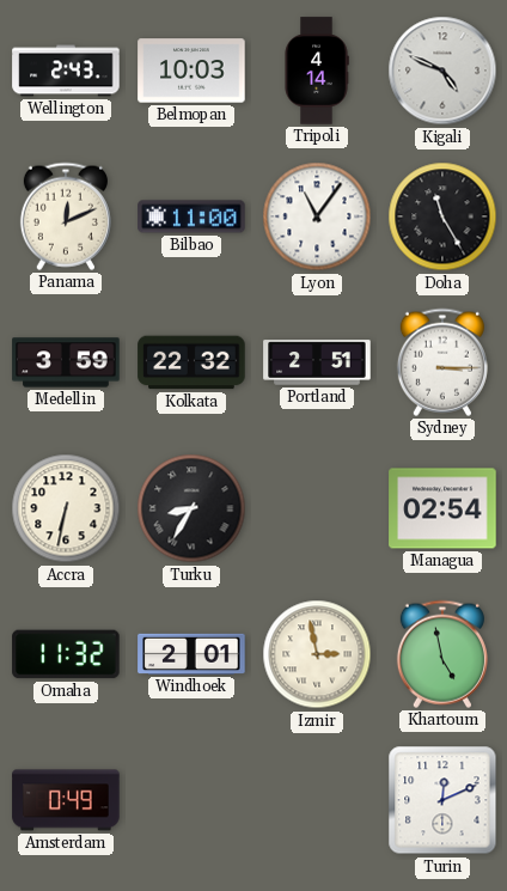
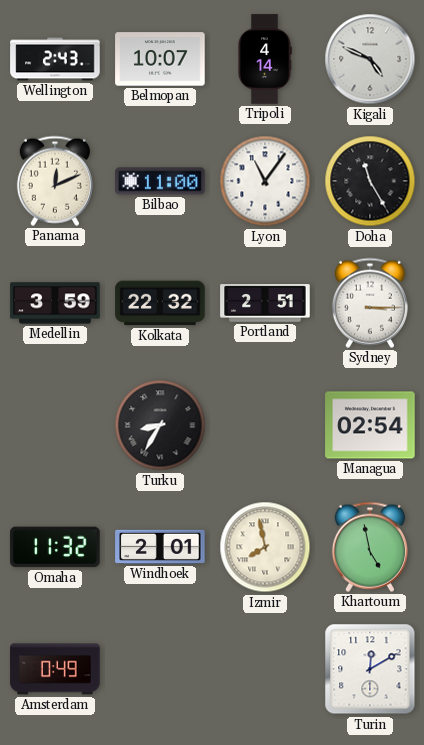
Belmopan: 10:03 -> 10:07
Accra: 6:32 -> none
Izmir: 2:58 -> 7:58
Turin: 12:11 -> 12:10
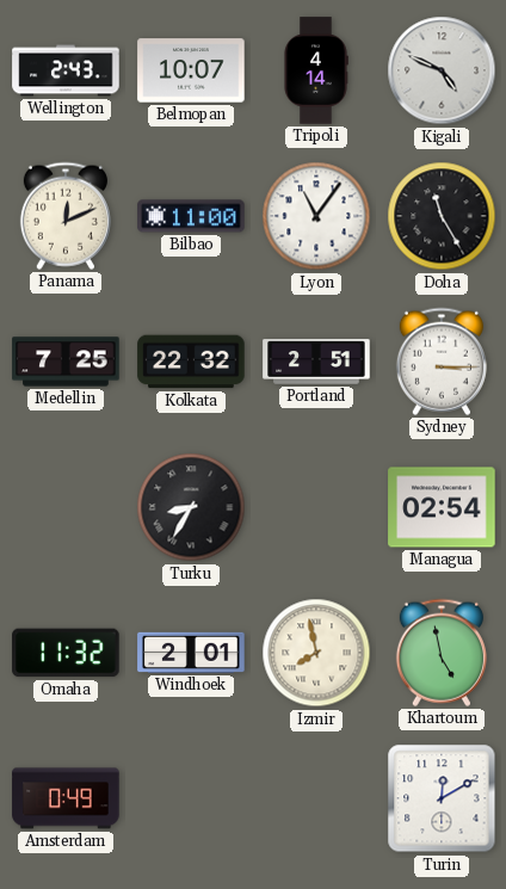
Medellin: 3:59 -> 7:25
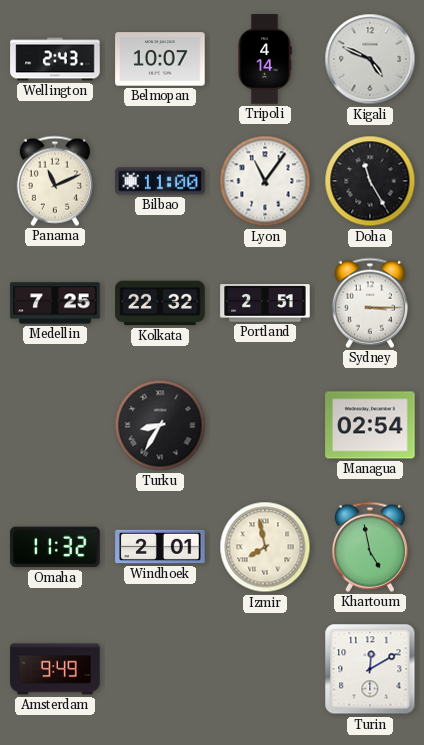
Panama: 12:11 -> 11:11
Amsterdam: 0:49 -> 9:49
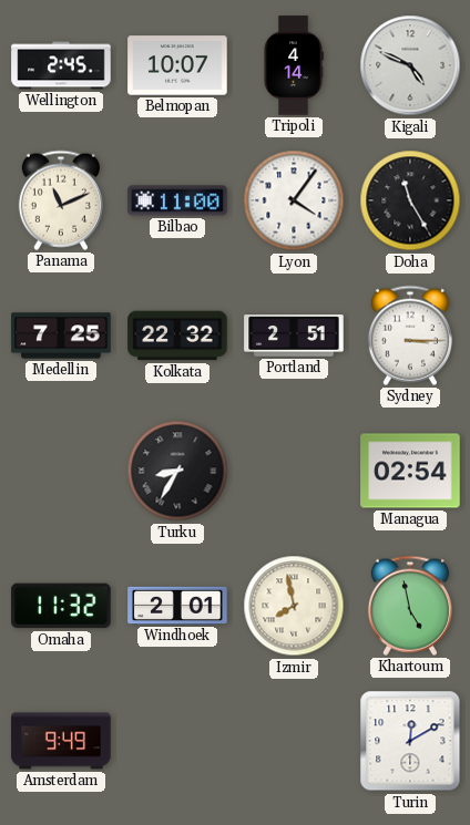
Wellington: 2:43 -> 2:45
Lyon: 11:06 -> 4:06
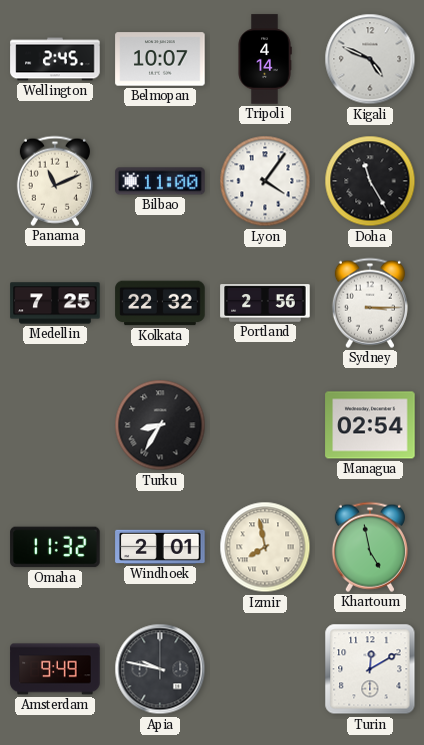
Portland: 2:51 -> 2:56
Apia: none -> 9:47
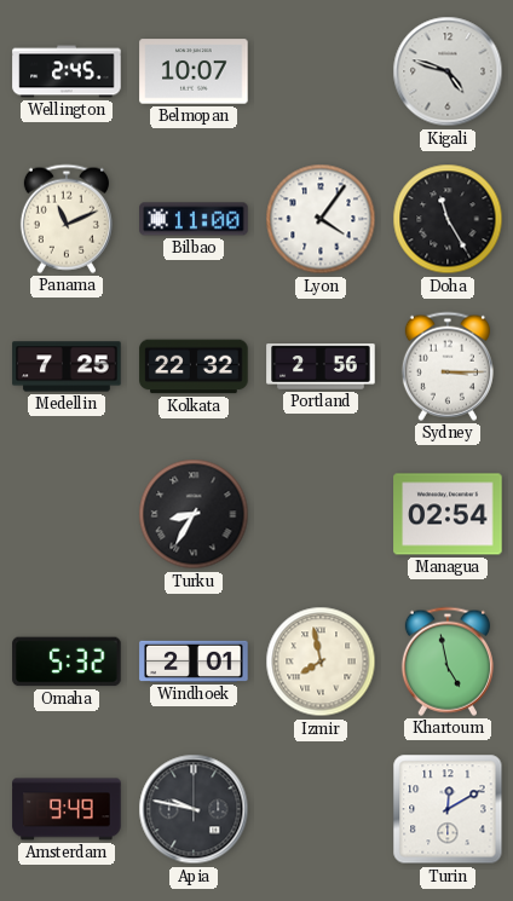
Tripoli: 4:14 -> none
Kigali: 4:49 -> 4:48
Omaha: 11:32 -> 5:32
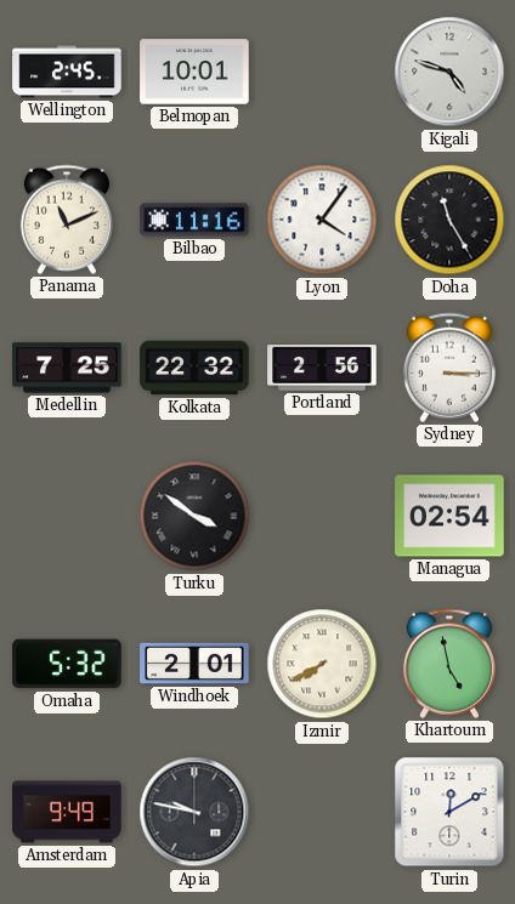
Belmopan: 10:07 -> 10:01
Bilbao: 11:00 -> 11:16
Turku: 8:35 -> 3:51
Izmir: 7:58 -> 7:40
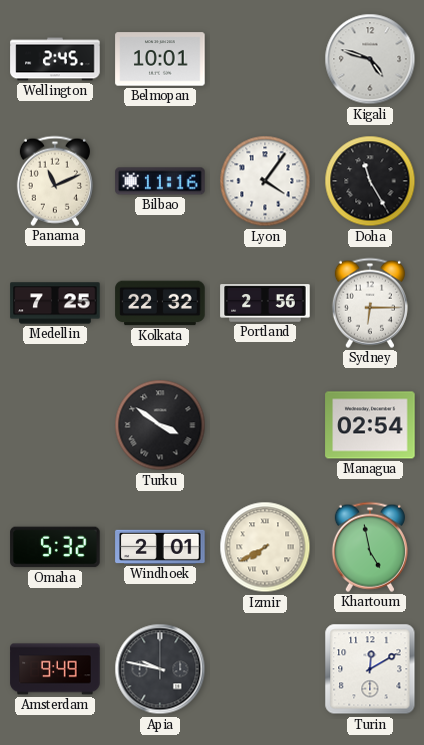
Sydney: 3:15 -> 6:15
